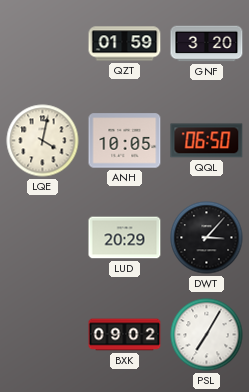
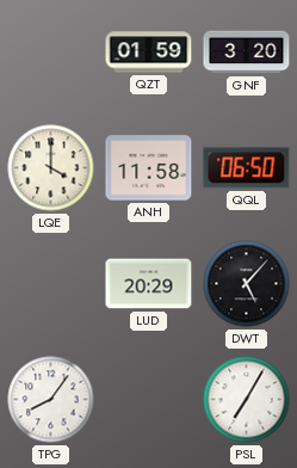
LQE: 4:02 -> 4:00
ANH: 10:05 -> 11:58
DWT: 3:07 -> 5:07
TPG: none -> 8:06
BXK: 09:02 -> none
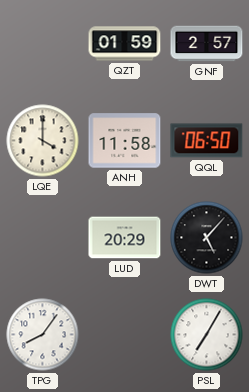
GNF: 3:20 -> 2:57
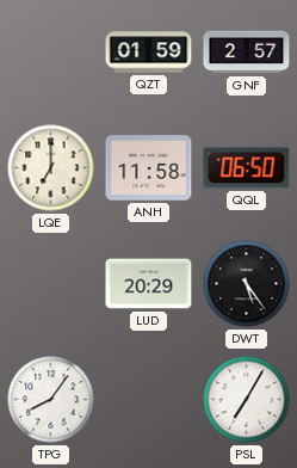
LQE: 4:00 -> 7:00
DWT: 5:07 -> 5:24
